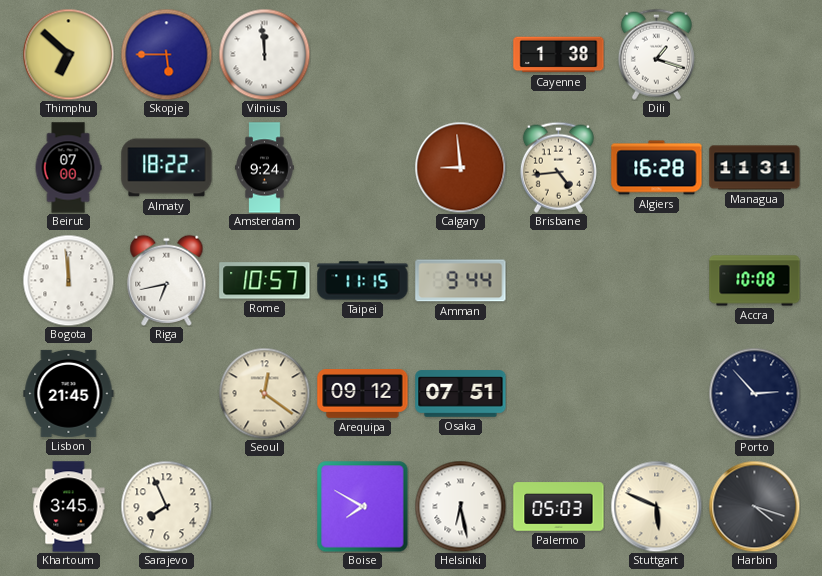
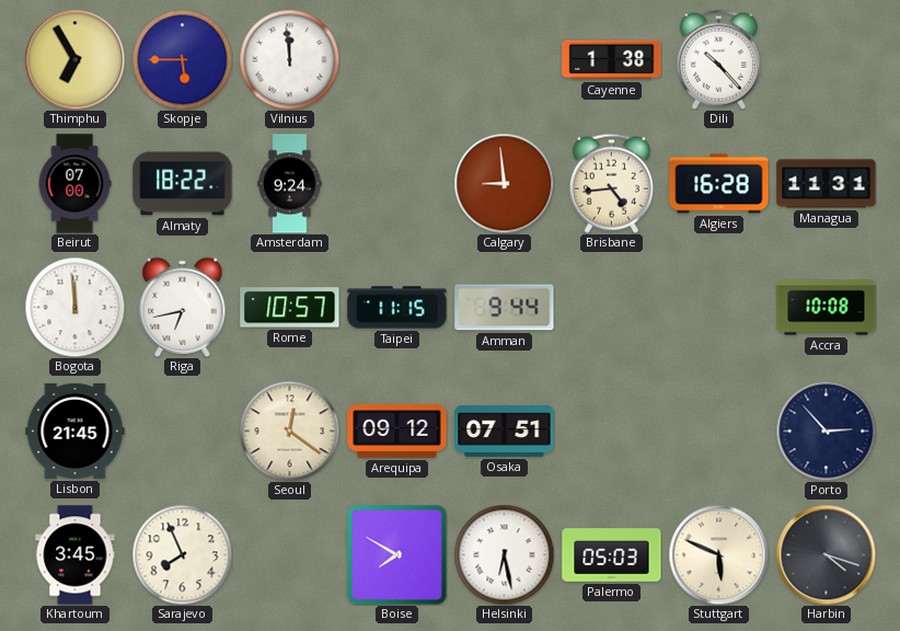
Thimphu: 6:52 -> 6:55
Dili: 1:18 -> 10:23
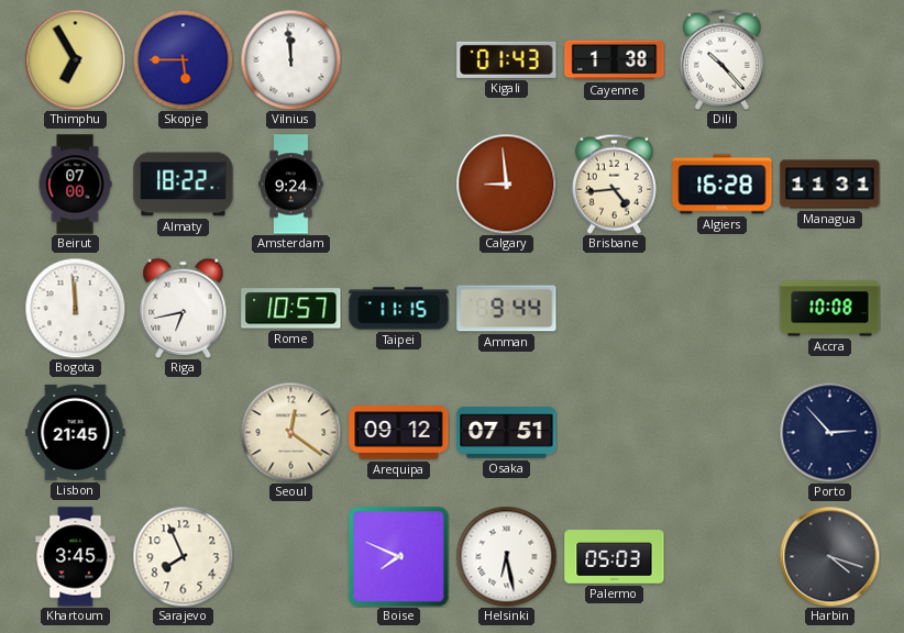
Kigali: none -> 01:43
Boise: 7:50 -> 7:49
Stuttgart: 5:49 -> none
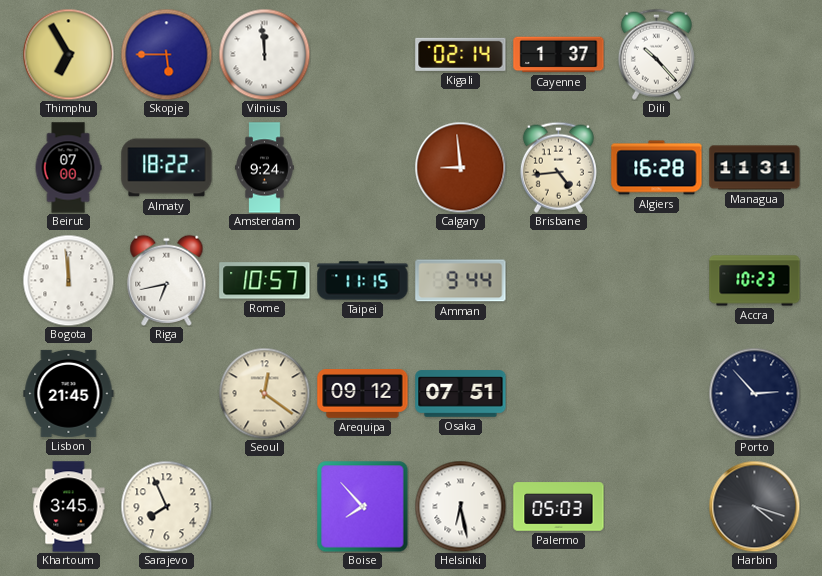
Kigali: 01:43 -> 02:14
Cayenne: 1:38 -> 1:37
Accra: 10:08 -> 10:23
Boise: 7:49 -> 7:53
